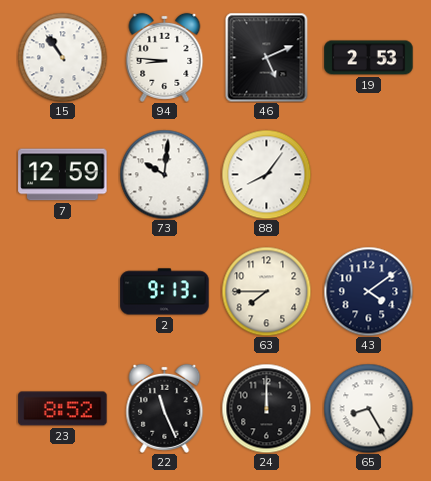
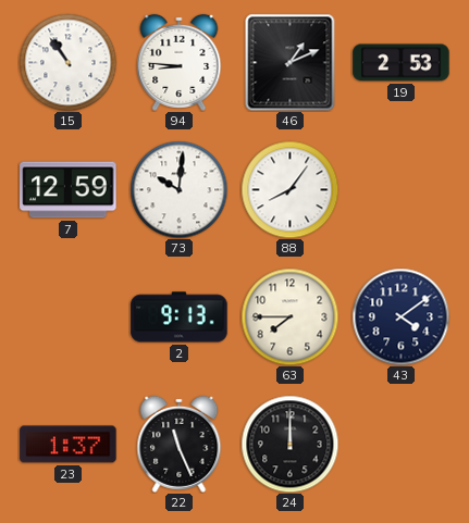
46: 5:11 -> 1:11
23: 8:52 -> 1:37
65: 8:25 -> none
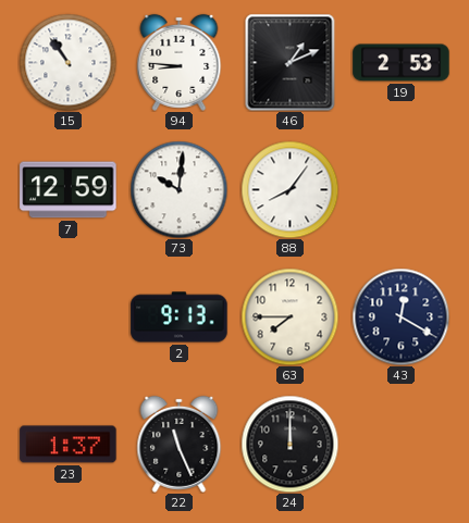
43: 4:09 -> 12:20
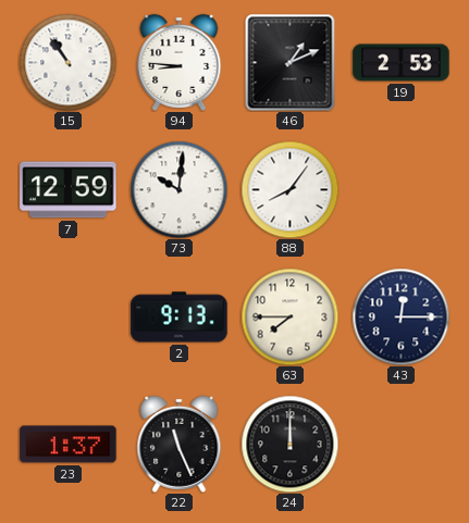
43: 12:20 -> 12:15
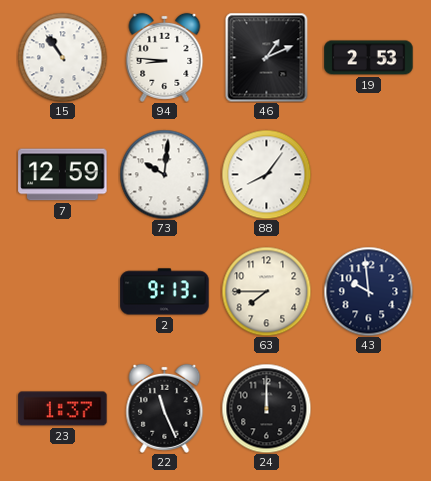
43: 12:15 -> 9:59
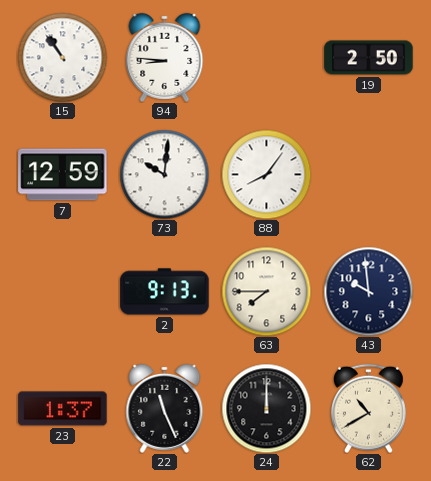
46: 1:11 -> none
19: 2:53 -> 2:50
62: none -> 10:40
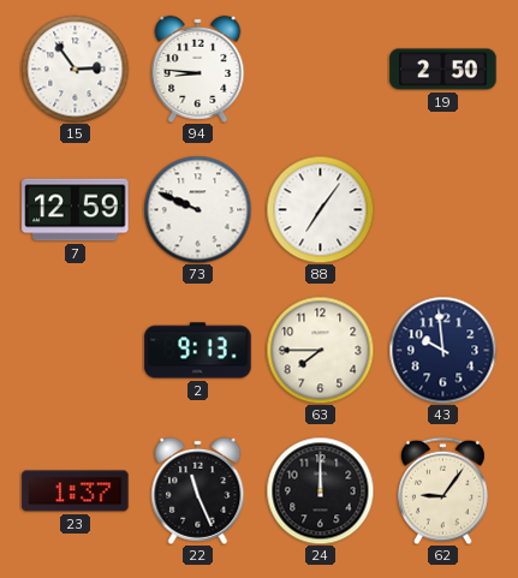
15: 10:54 -> 2:54
73: 10:01 -> 9:49
88: 8:06 -> 7:06
62: 10:40 -> 9:06
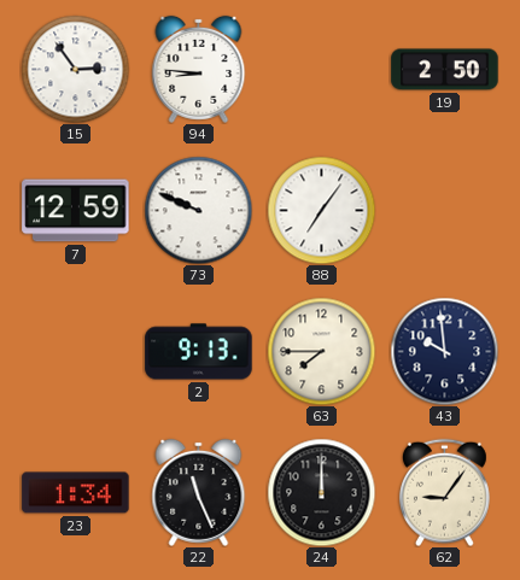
23: 1:37 -> 1:34
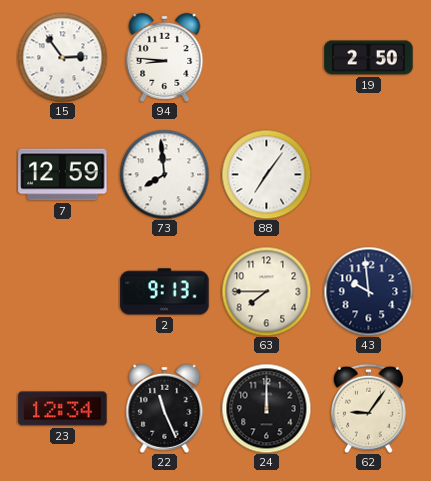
73: 9:49 -> 7:59
23: 1:34 -> 12:34
